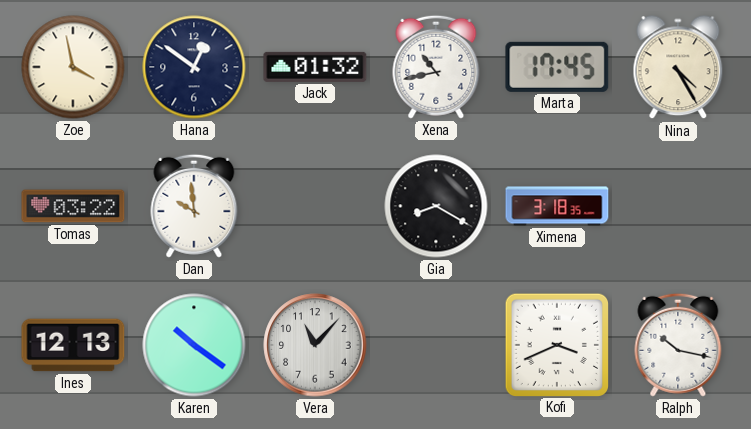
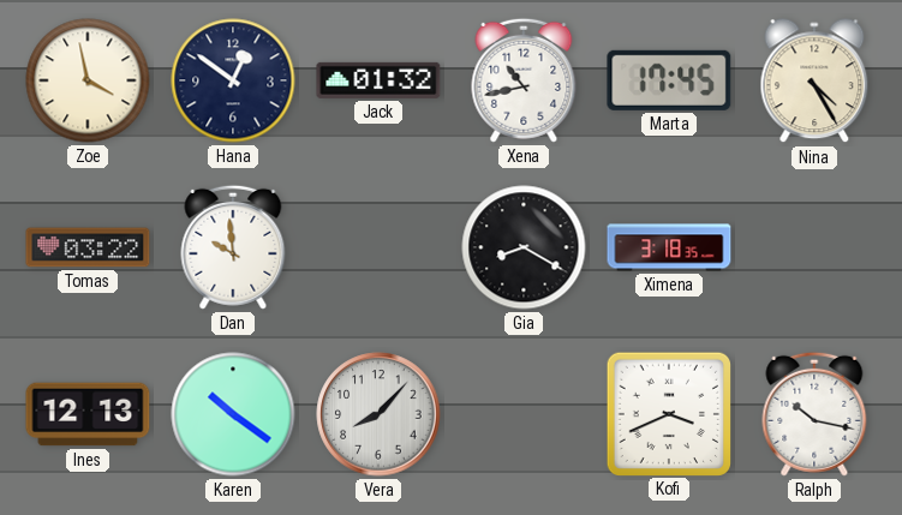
Vera: 11:07 -> 8:07
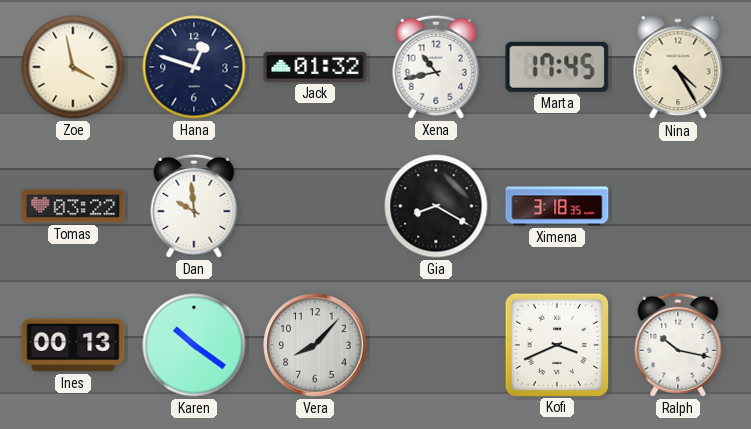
Hana: 12:51 -> 12:48
Ines: 12:13 -> 00:13
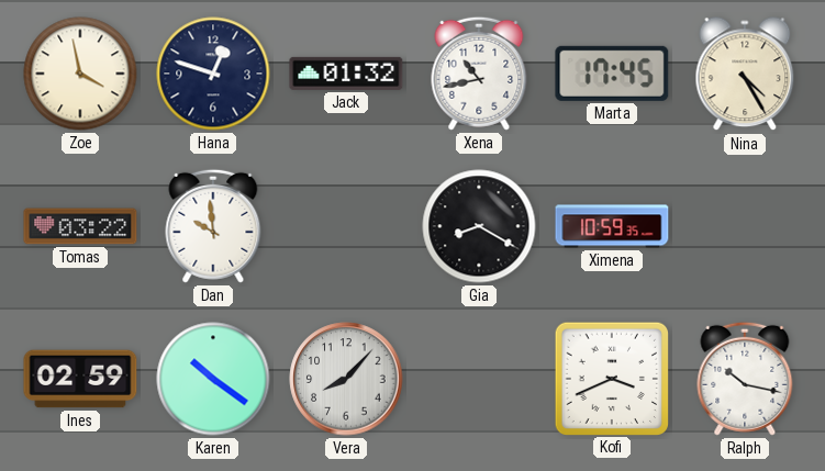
Ximena: 3:18 -> 10:59
Ines: 00:13 -> 02:59
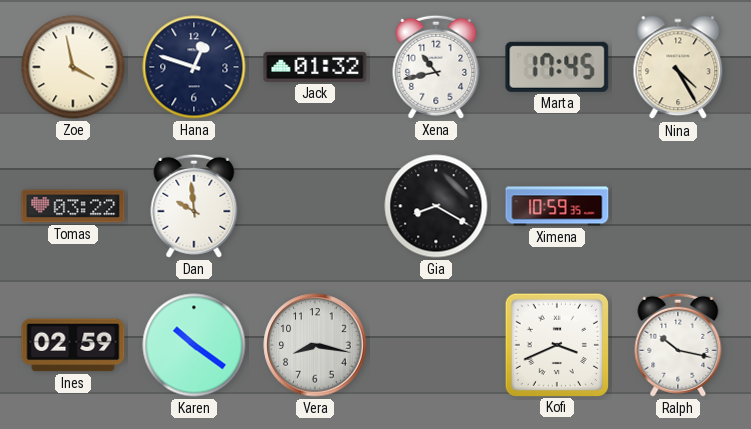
Vera: 8:07 -> 8:17
